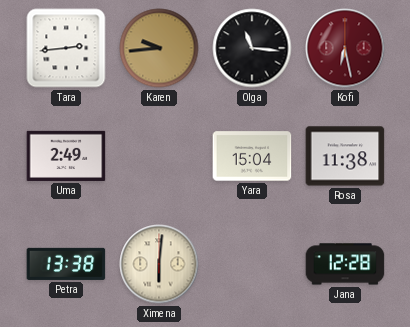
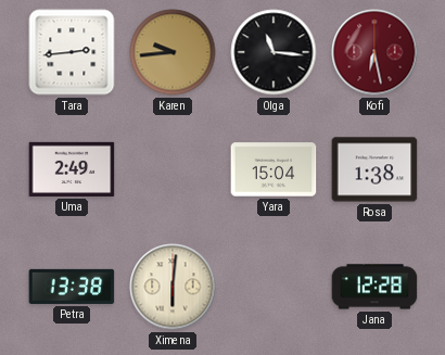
Rosa: 11:38 -> 1:38
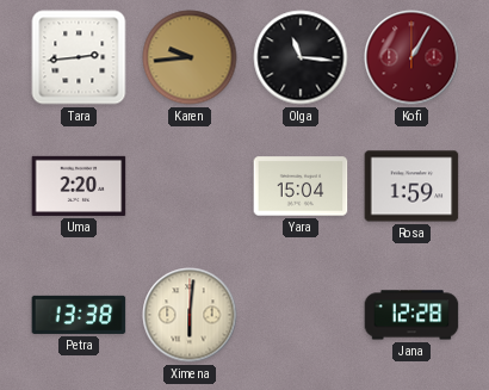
Kofi: 6:28 -> 1:05
Uma: 2:49 -> 2:20
Rosa: 1:38 -> 1:59
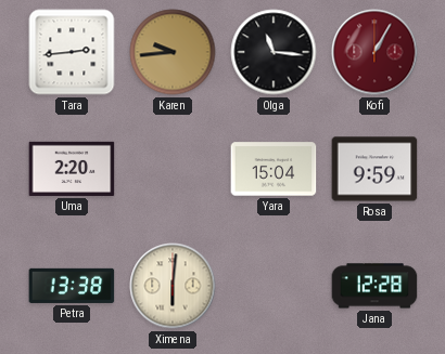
Rosa: 1:59 -> 9:59
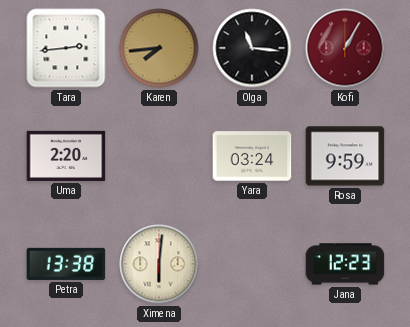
Karen: 9:44 -> 7:44
Yara: 15:04 -> 03:24
Jana: 12:28 -> 12:23
